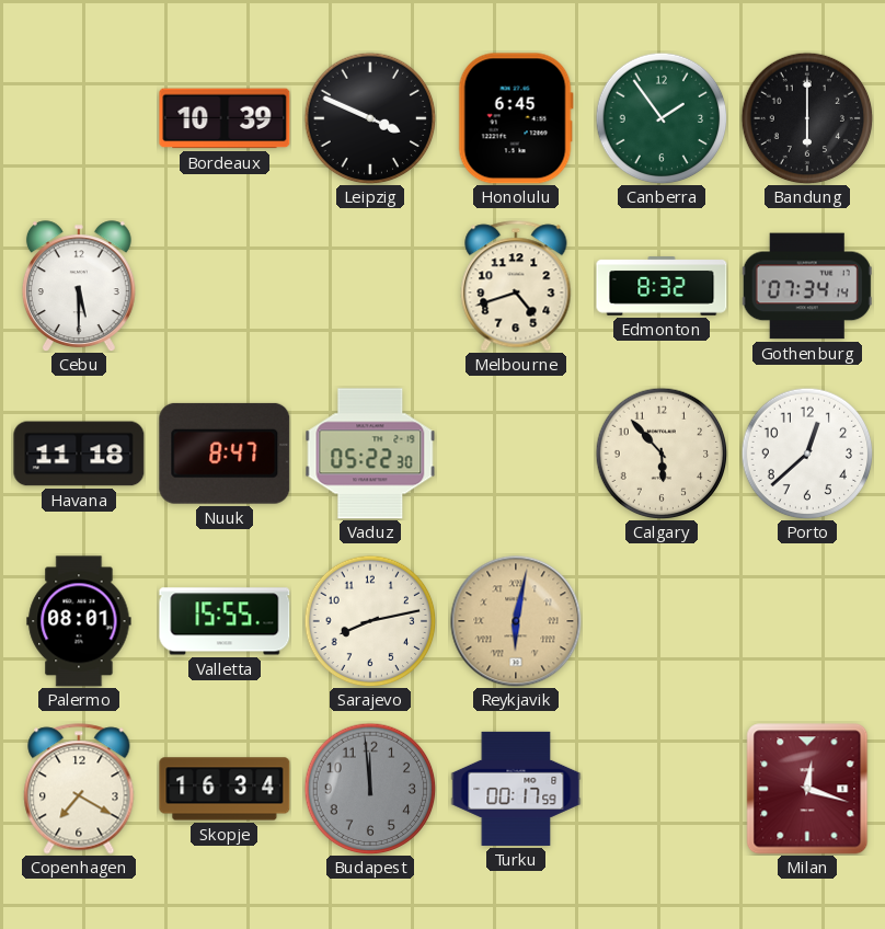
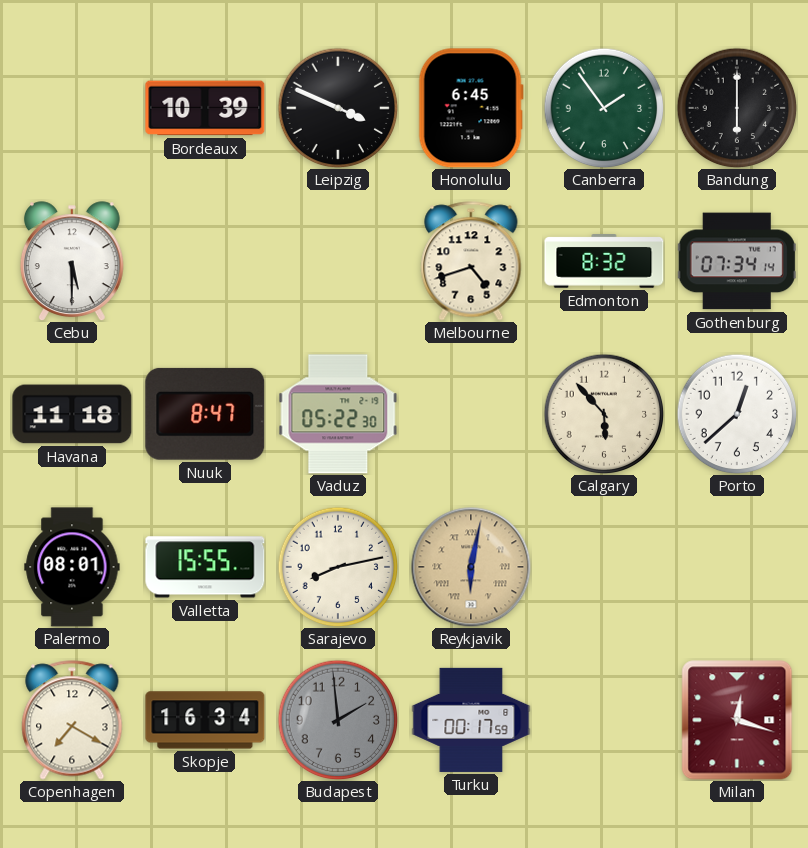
Budapest: 11:59 -> 1:59
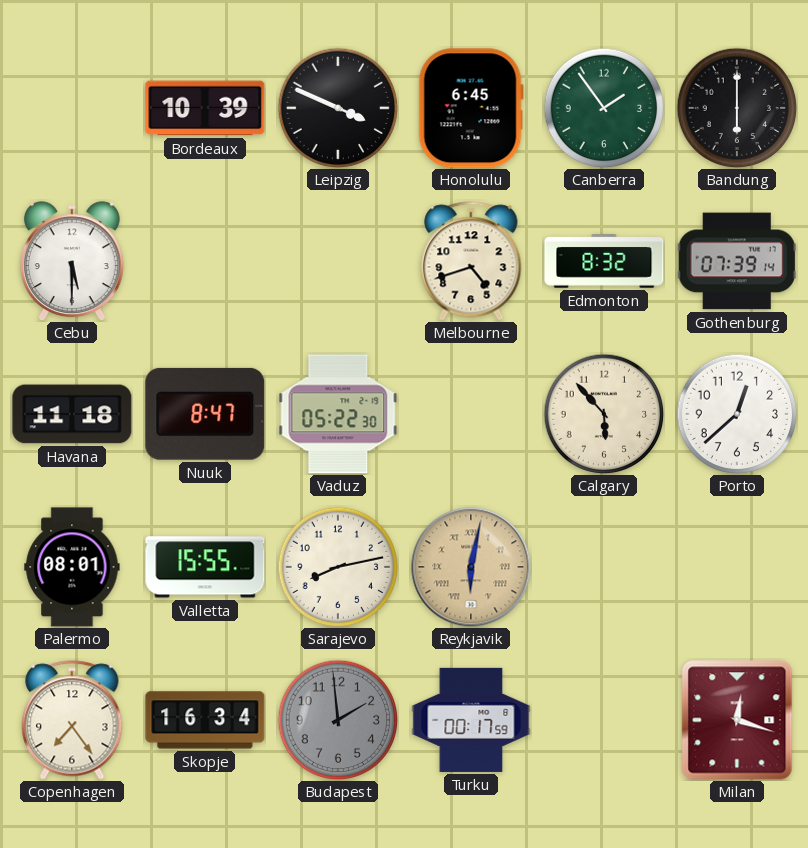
Gothenburg: 07:34 -> 07:39
Copenhagen: 7:20 -> 7:24
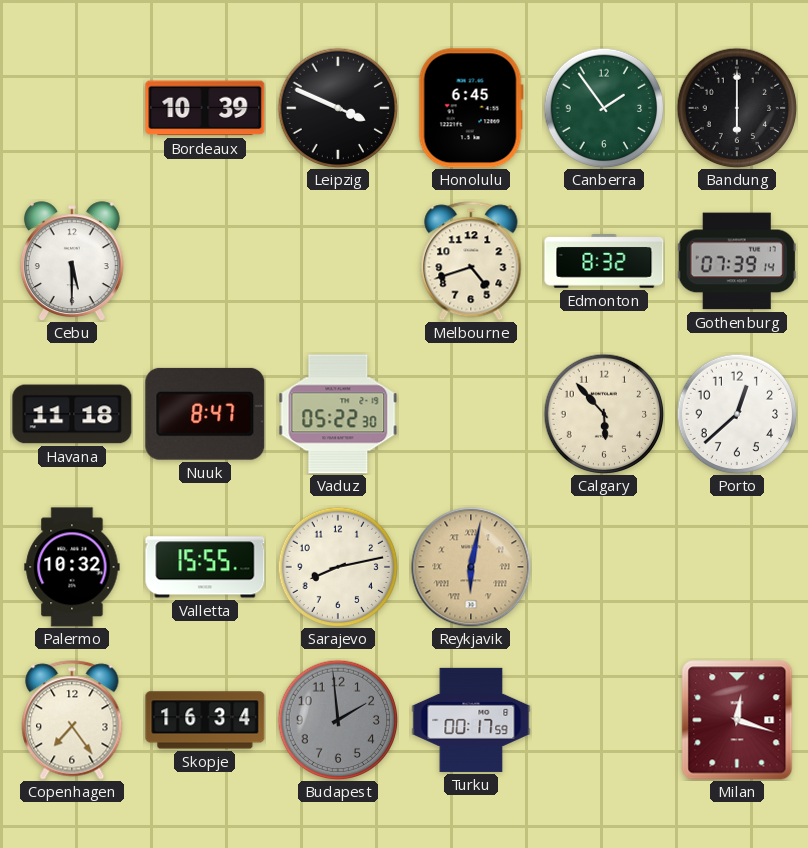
Palermo: 08:01 -> 10:32
